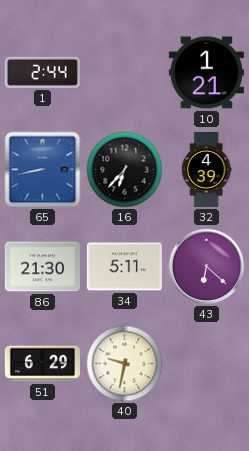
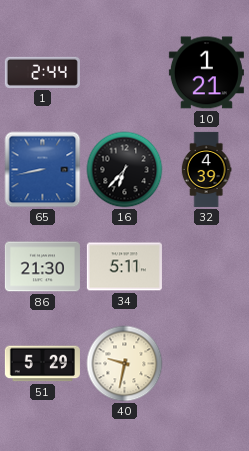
43: 6:22 -> none
51: 6:29 -> 5:29
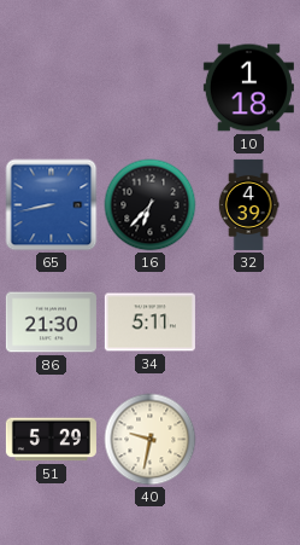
1: 2:44 -> none
10: 1:21 -> 1:18
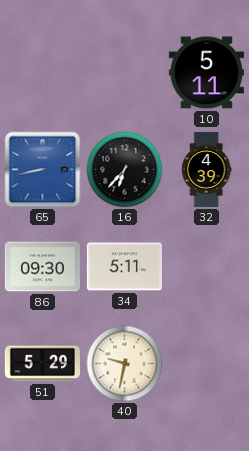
10: 1:18 -> 5:11
86: 21:30 -> 09:30
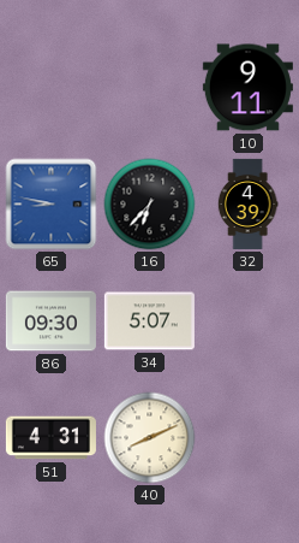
10: 5:11 -> 9:11
65: 8:43 -> 8:47
34: 5:11 -> 5:07
51: 5:29 -> 4:31
40: 9:32 -> 8:11
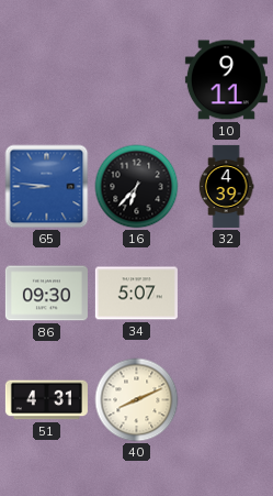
65: 8:47 -> 8:46
